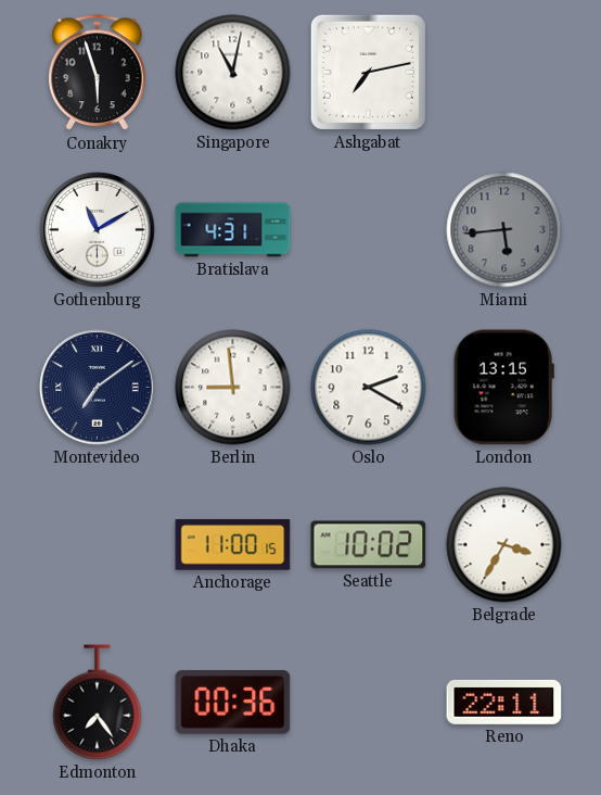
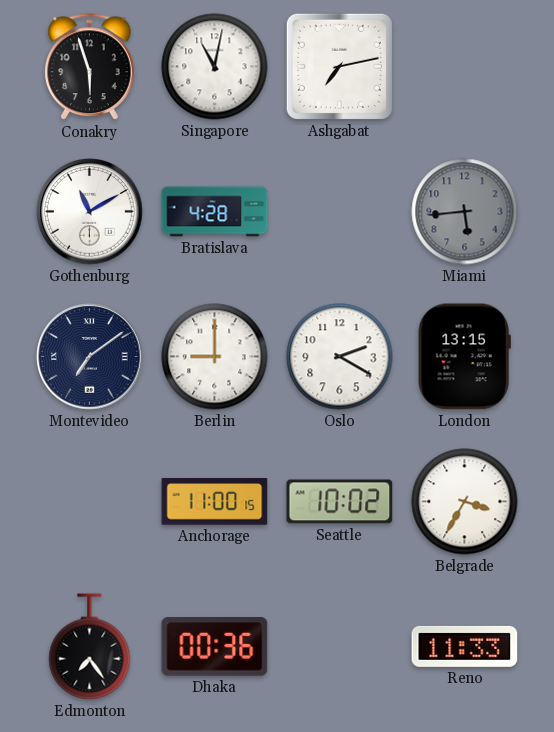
Bratislava: 4:31 -> 4:28
Berlin: 8:59 -> 9:00
Reno: 22:11 -> 11:33
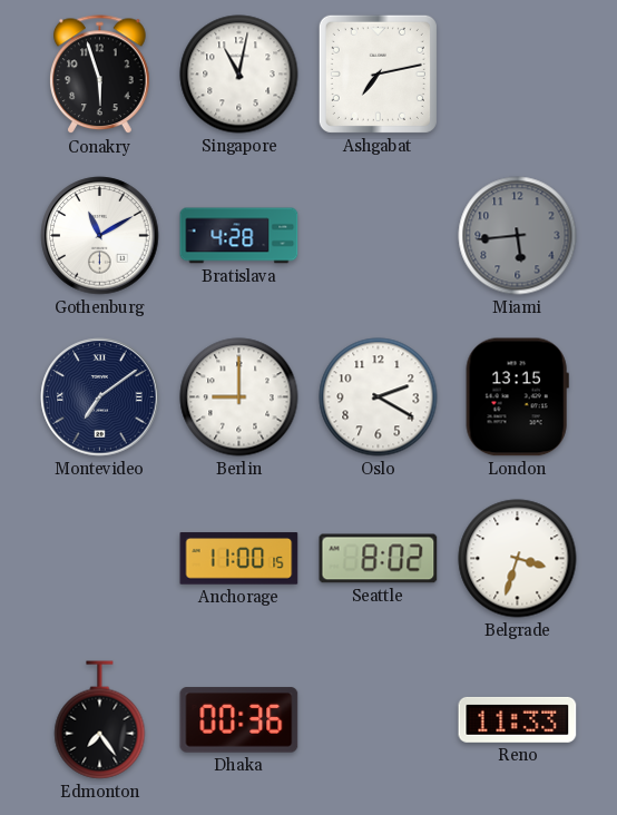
Seattle: 10:02 -> 8:02
Belgrade: 3:35 -> 3:33
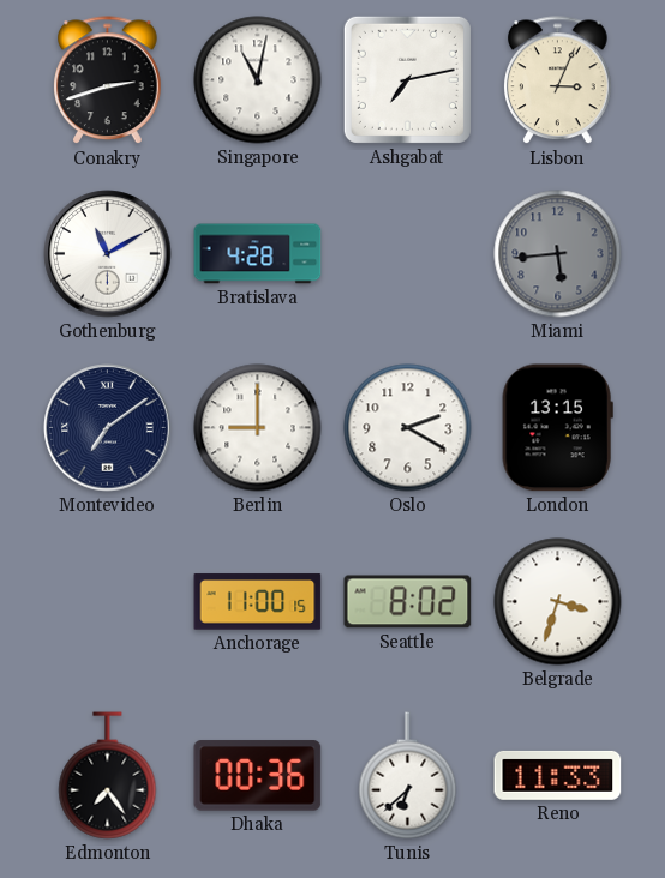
Conakry: 5:57 -> 2:42
Lisbon: none -> 3:04
Tunis: none -> 6:38
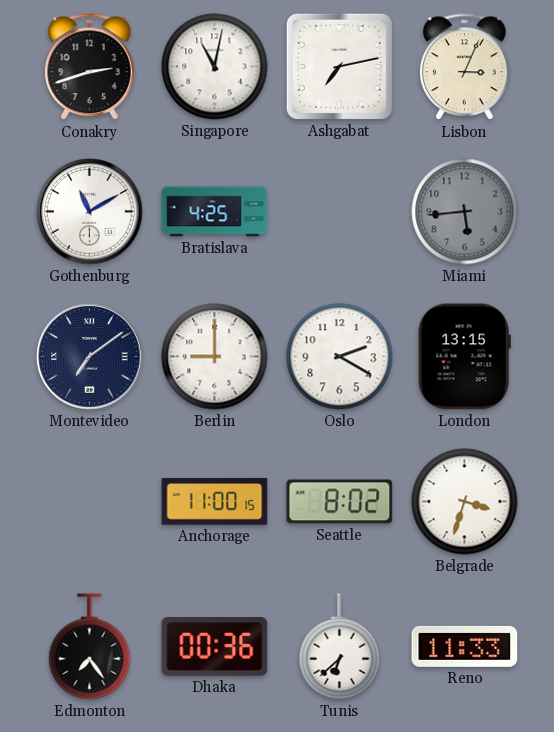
Bratislava: 4:28 -> 4:25
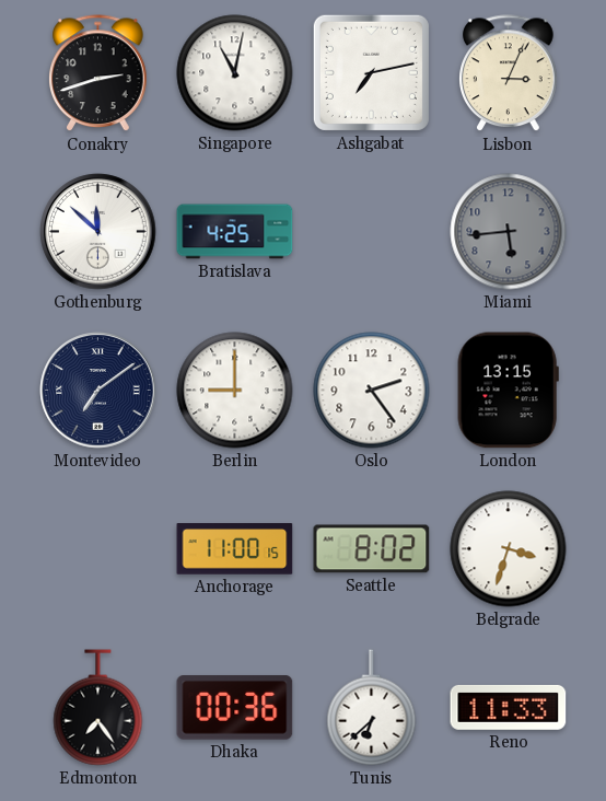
Gothenburg: 11:10 -> 11:52
Oslo: 2:20 -> 2:24
